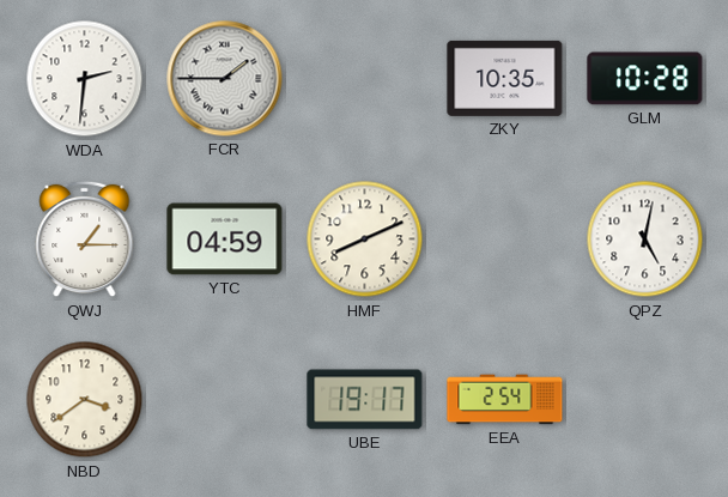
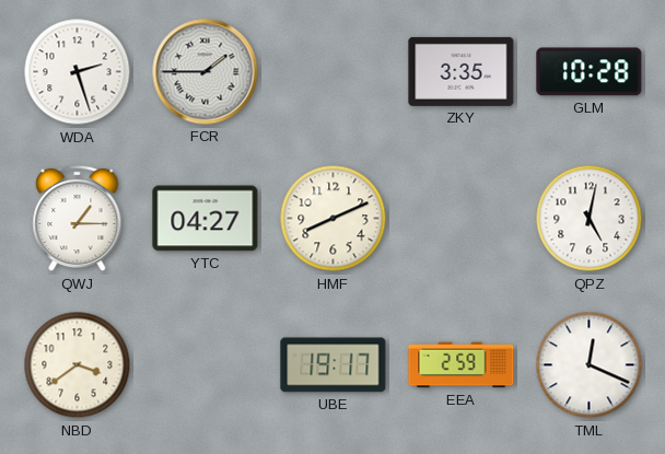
WDA: 2:31 -> 2:27
ZKY: 10:35 -> 3:35
YTC: 04:59 -> 04:27
EEA: 2:54 -> 2:59
TML: none -> 12:19
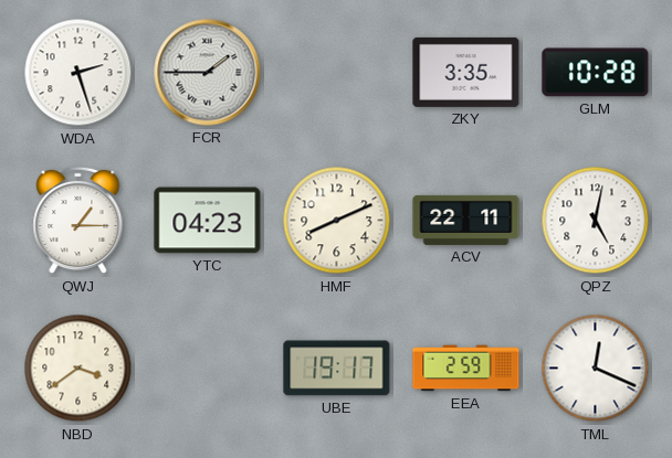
YTC: 04:27 -> 04:23
ACV: none -> 22:11
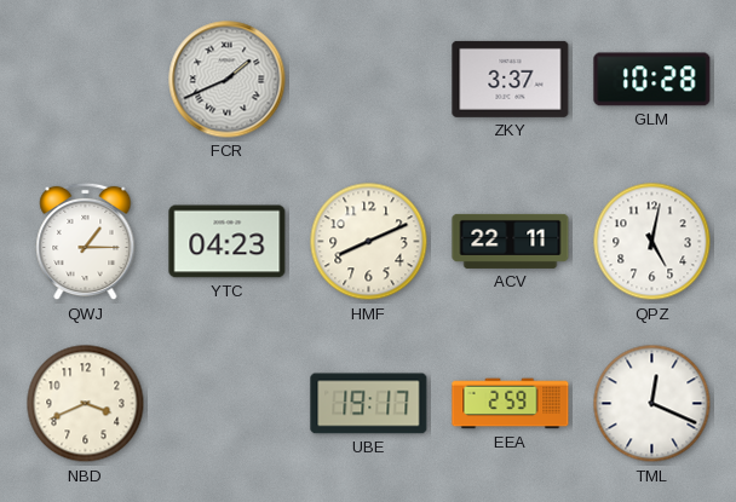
WDA: 2:27 -> none
FCR: 1:45 -> 1:41
ZKY: 3:35 -> 3:37
NBD: 3:39 -> 3:41
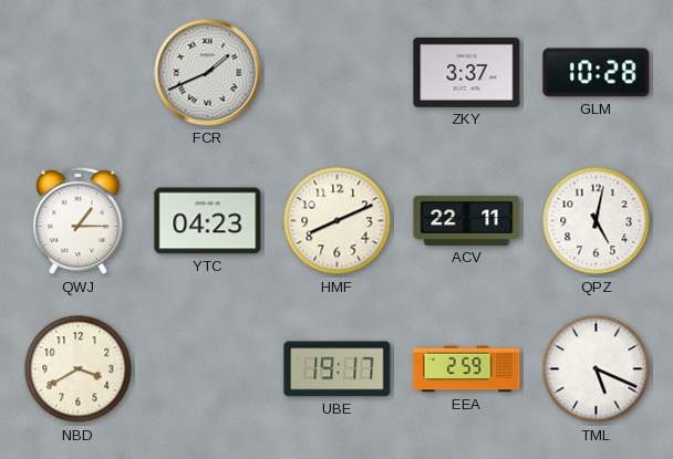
NBD: 3:41 -> 3:40
TML: 12:19 -> 5:19
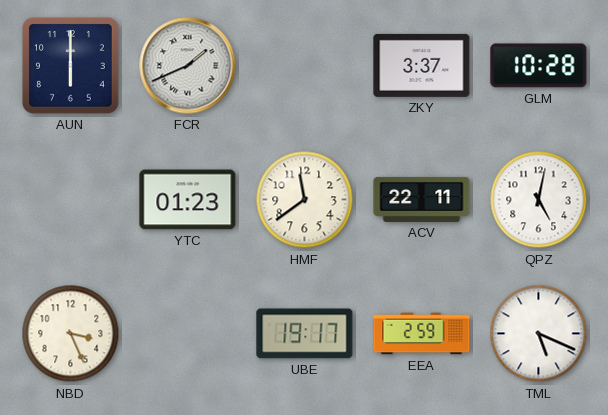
AUN: none -> 6:00
QWJ: 1:15 -> none
YTC: 04:23 -> 01:23
HMF: 8:11 -> 11:39
NBD: 3:40 -> 3:26
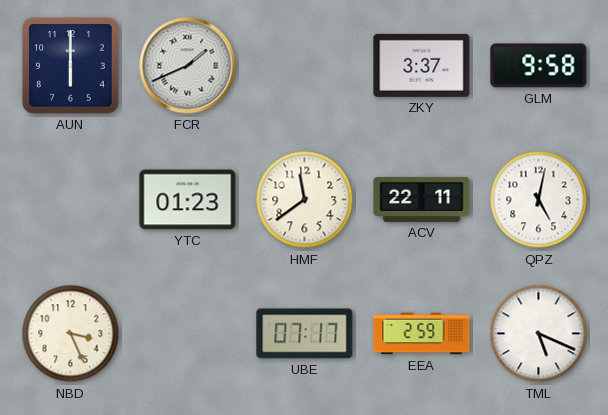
GLM: 10:28 -> 9:58
UBE: 19:17 -> 07:17
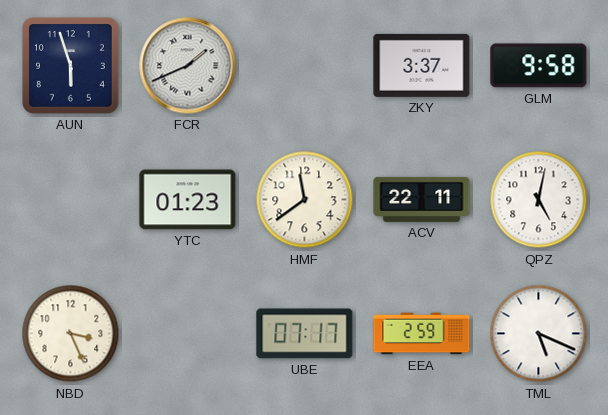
AUN: 6:00 -> 5:57
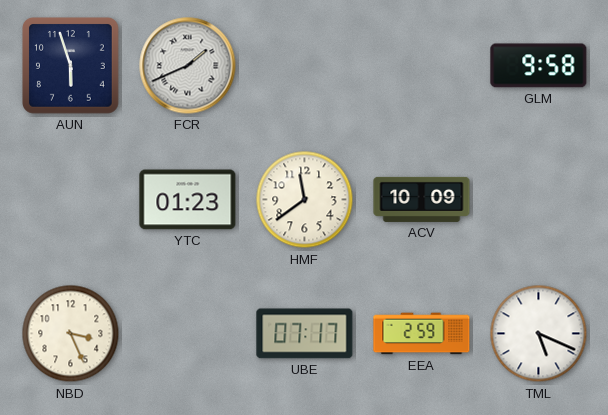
ZKY: 3:37 -> none
ACV: 22:11 -> 10:09
QPZ: 5:02 -> none
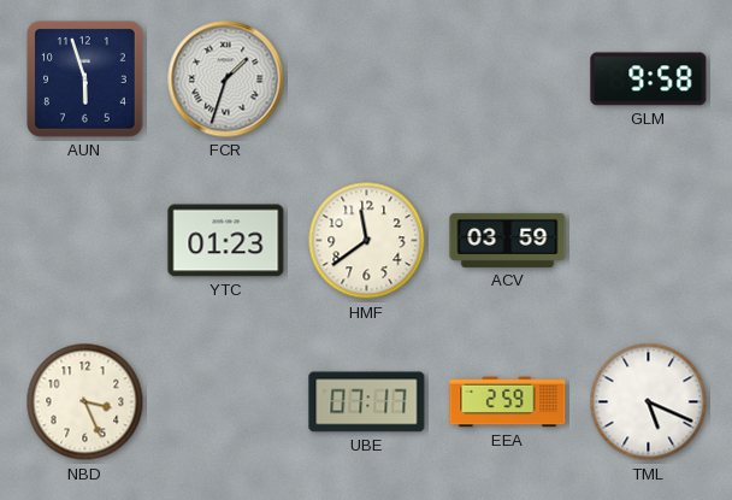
FCR: 1:41 -> 1:33
ACV: 10:09 -> 03:59
